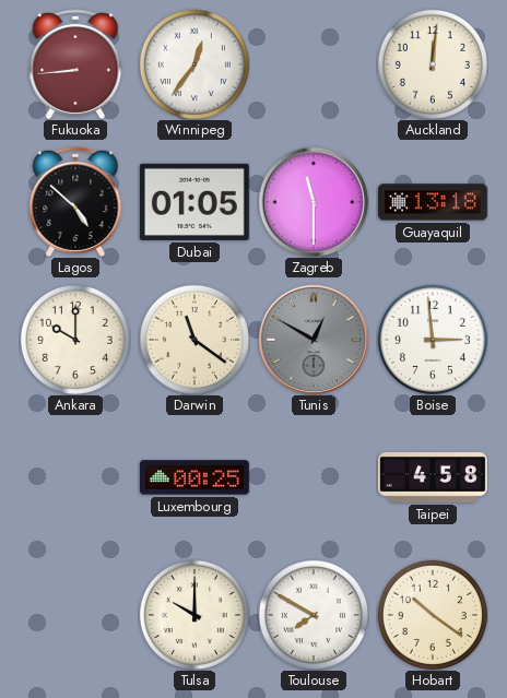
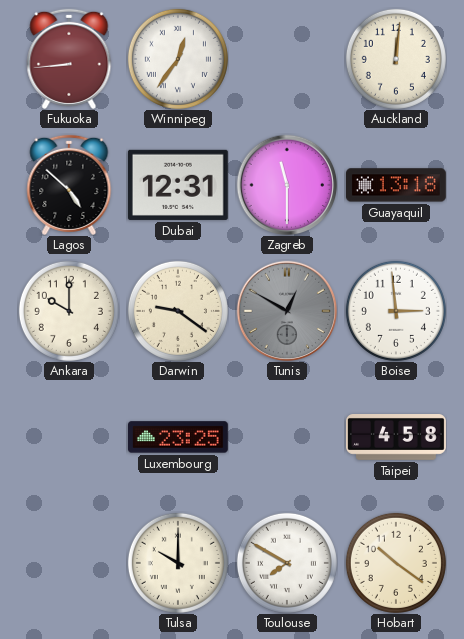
Dubai: 01:05 -> 12:31
Darwin: 11:21 -> 9:21
Luxembourg: 00:25 -> 23:25
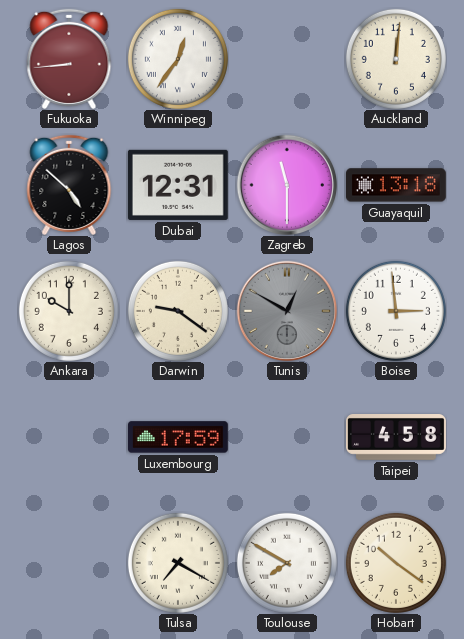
Luxembourg: 23:25 -> 17:59
Tulsa: 10:00 -> 7:20
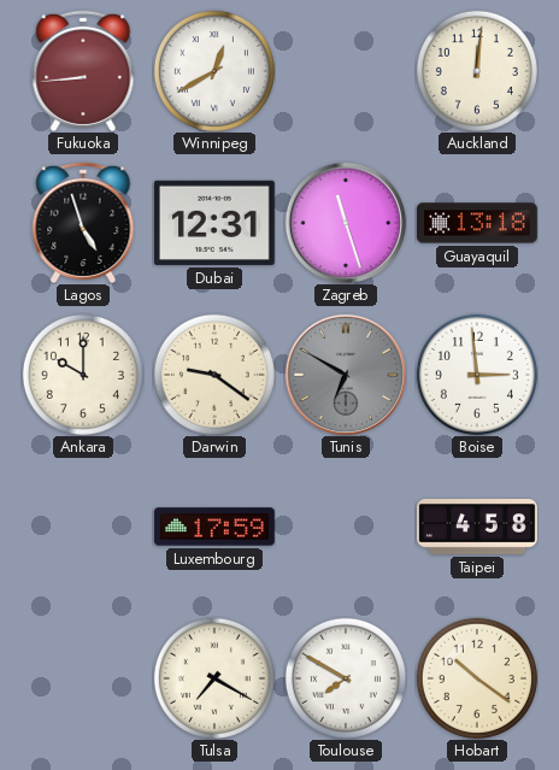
Winnipeg: 12:36 -> 12:40
Lagos: 4:52 -> 4:57
Zagreb: 11:30 -> 11:27
Tunis: 12:50 -> 6:50
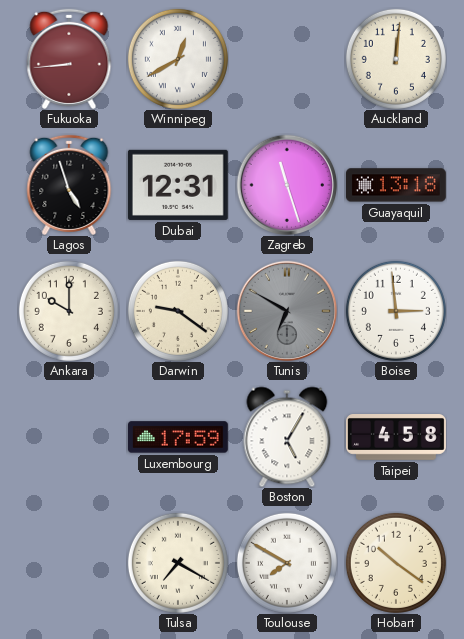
Boston: none -> 5:05
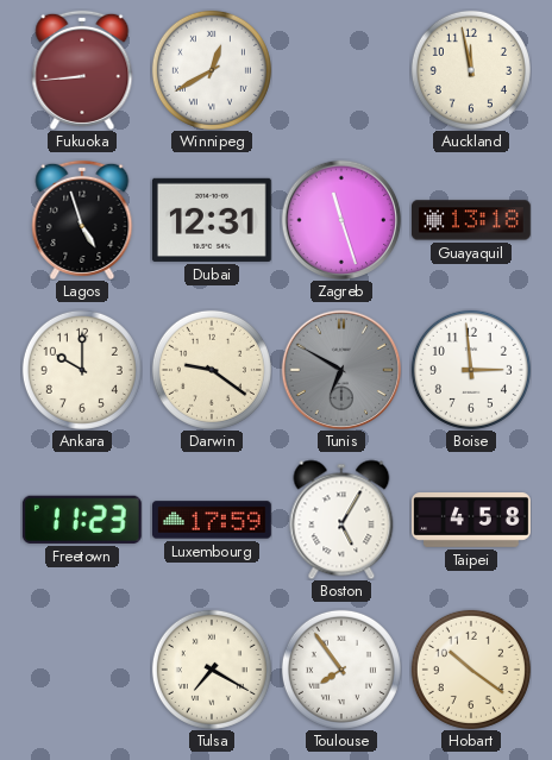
Auckland: 12:01 -> 11:58
Freetown: none -> 11:23
Toulouse: 7:50 -> 7:54
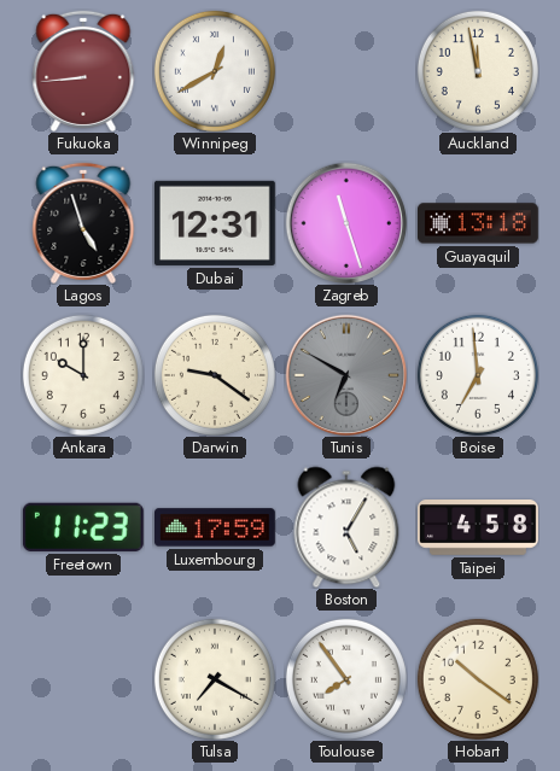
Boise: 2:59 -> 6:59
